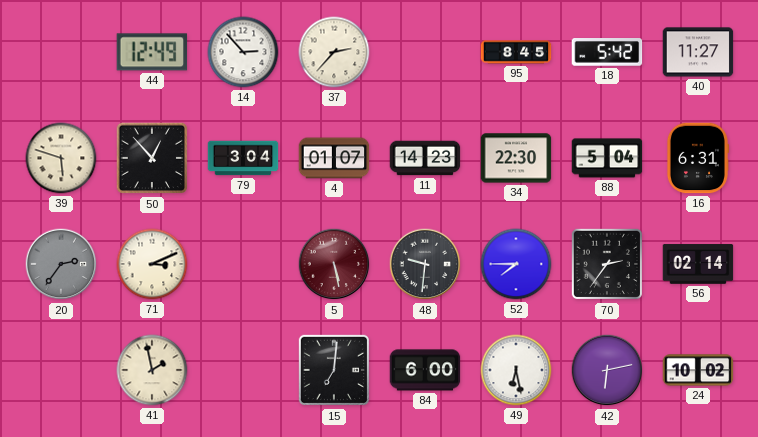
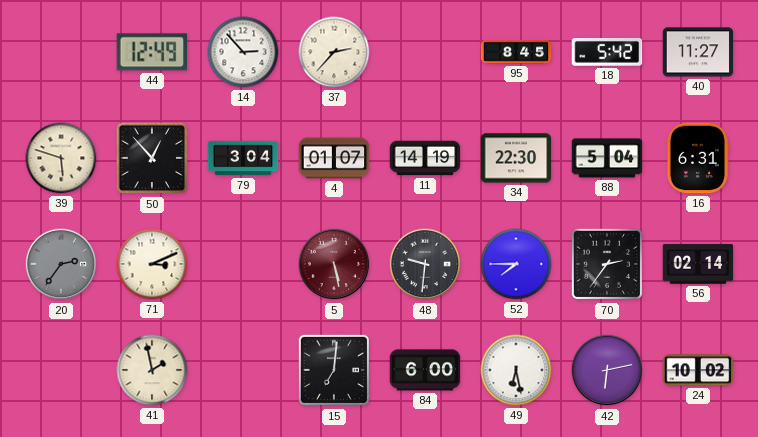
11: 14:23 -> 14:19
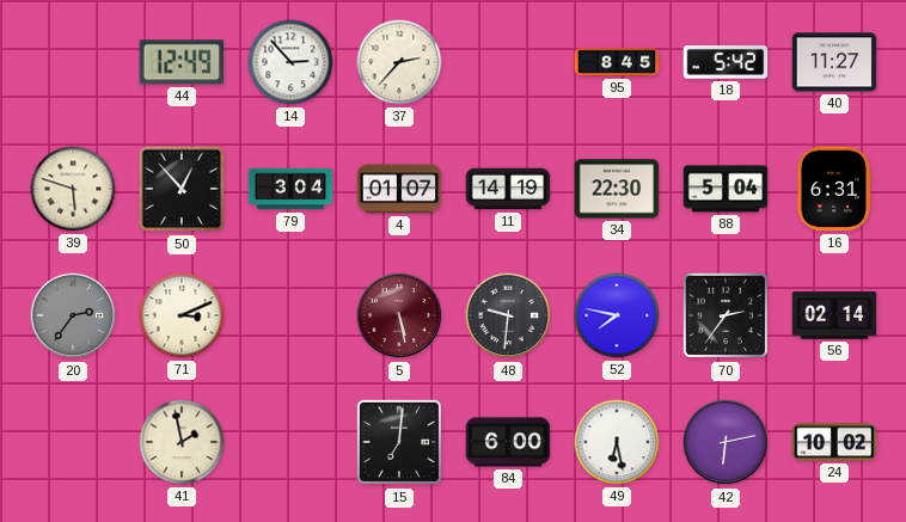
52: 7:45 -> 7:47
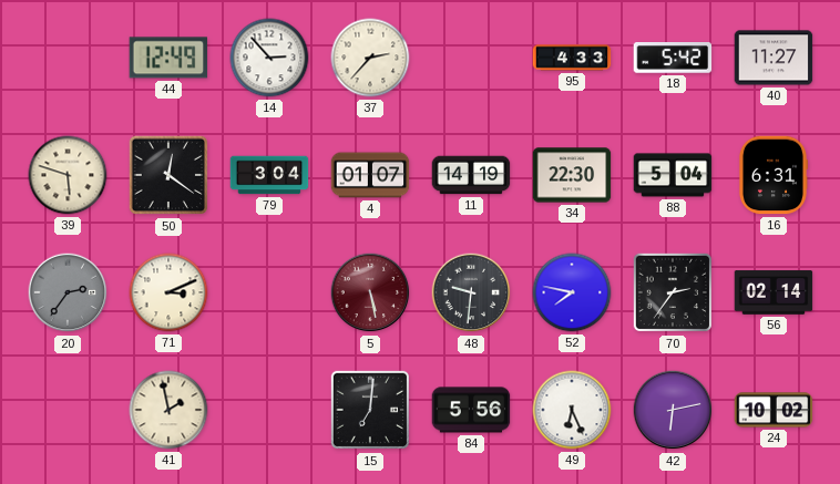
95: 8:45 -> 4:33
50: 12:53 -> 12:21
84: 6:00 -> 5:56
49: 6:28 -> 6:26
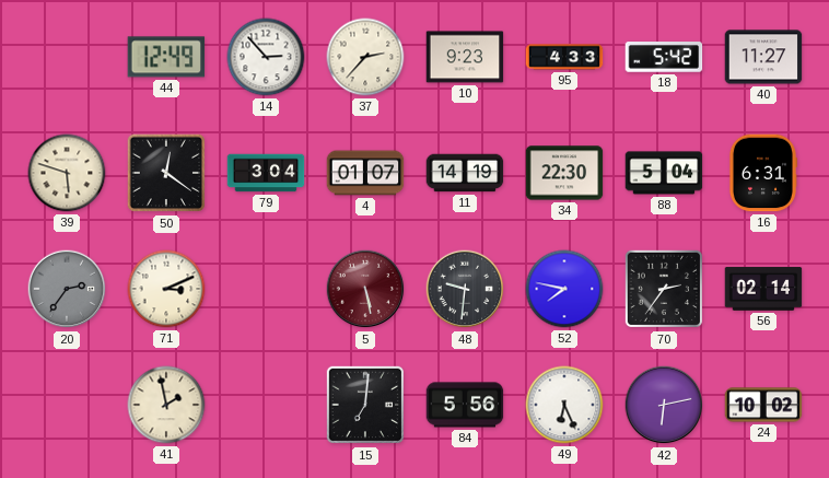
10: none -> 9:23
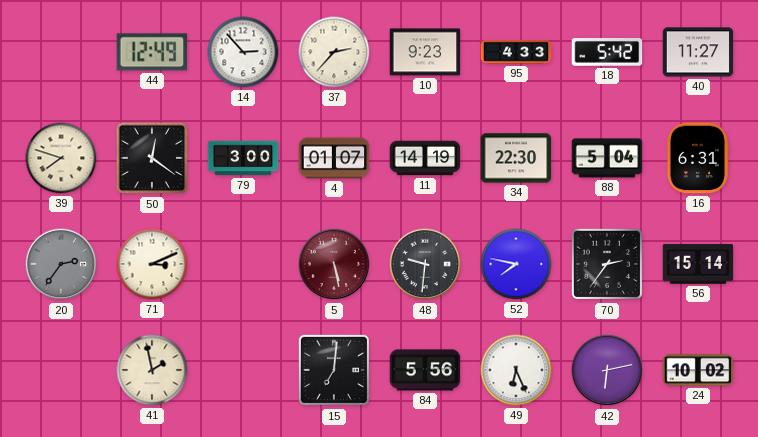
39: 5:48 -> 7:48
79: 3:04 -> 3:00
56: 02:14 -> 15:14
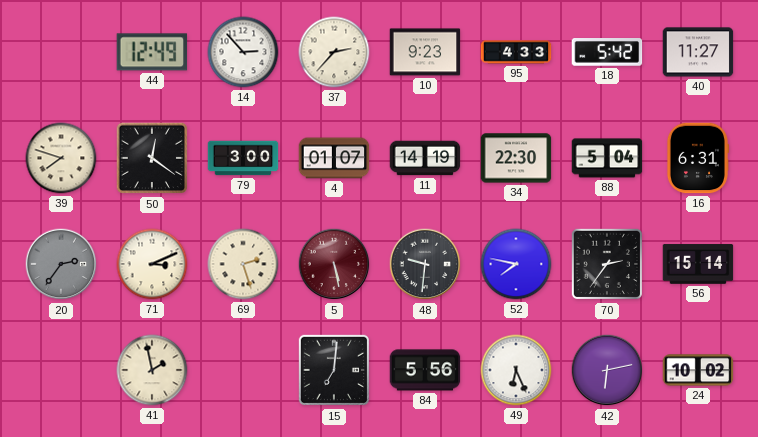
69: none -> 2:27
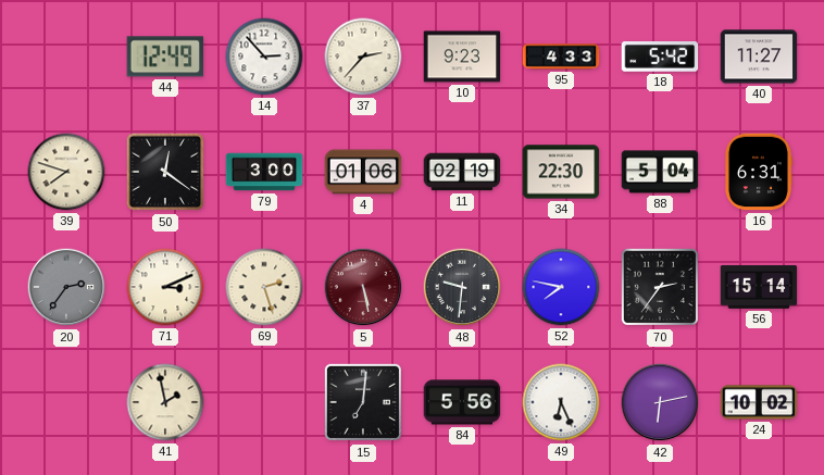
4: 01:07 -> 01:06
11: 14:19 -> 02:19
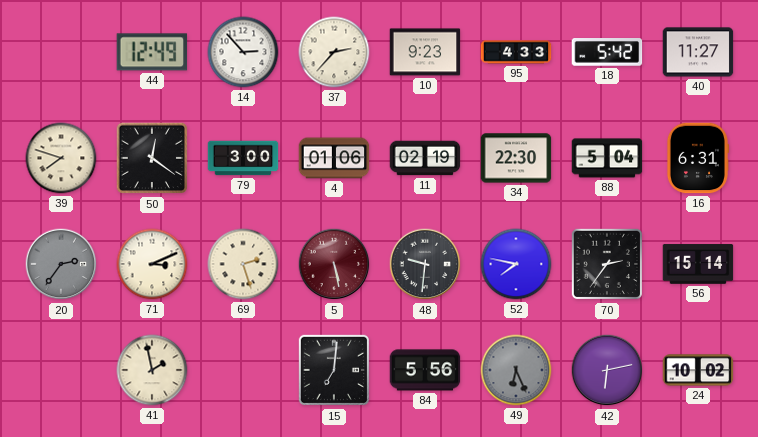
49 dial: white -> grey
